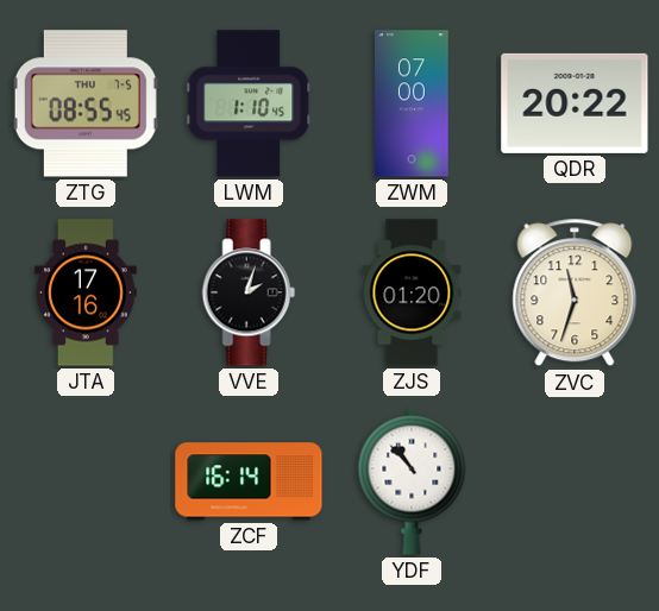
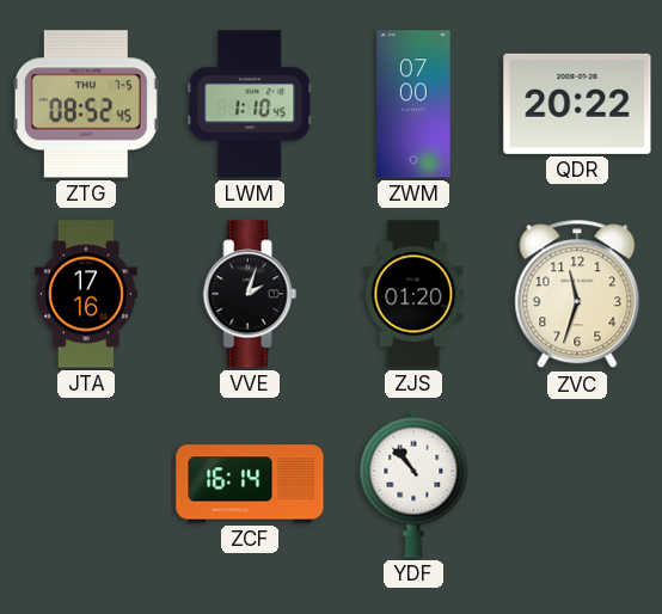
ZTG: 08:55 -> 08:52
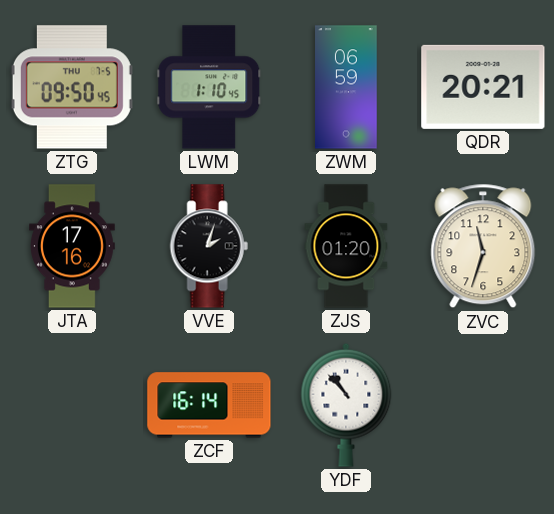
ZTG: 08:52 -> 09:50
ZWM: 07:00 -> 06:59
QDR: 20:22 -> 20:21
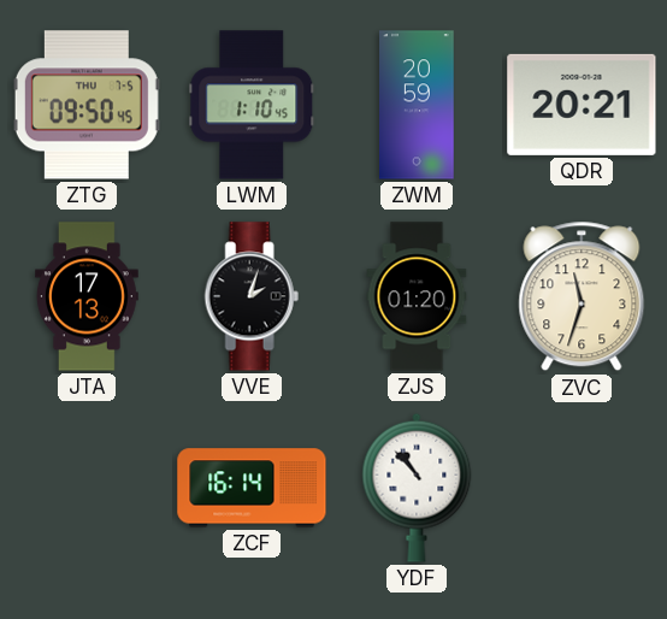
ZWM: 06:59 -> 20:59
JTA: 17:16 -> 17:13
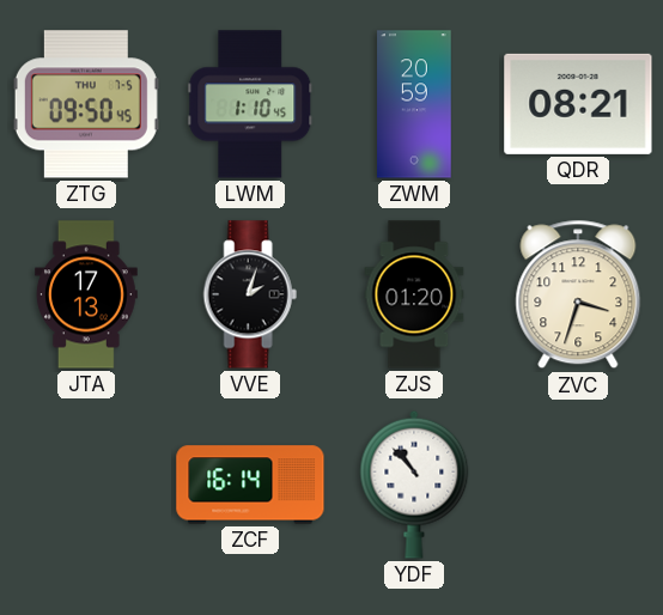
QDR: 20:21 -> 08:21
ZVC: 11:33 -> 3:33
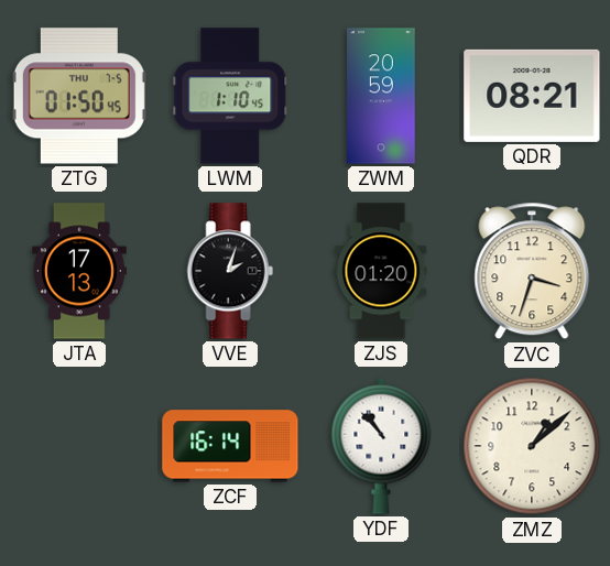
ZTG: 09:50 -> 01:50
ZMZ: none -> 1:08
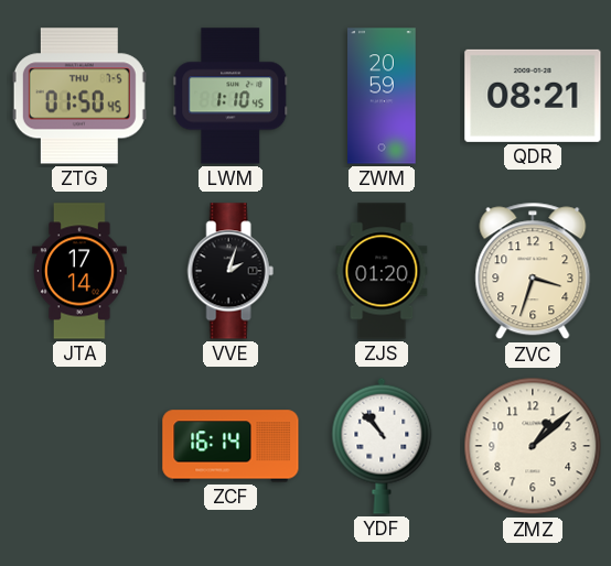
JTA: 17:13 -> 17:14
